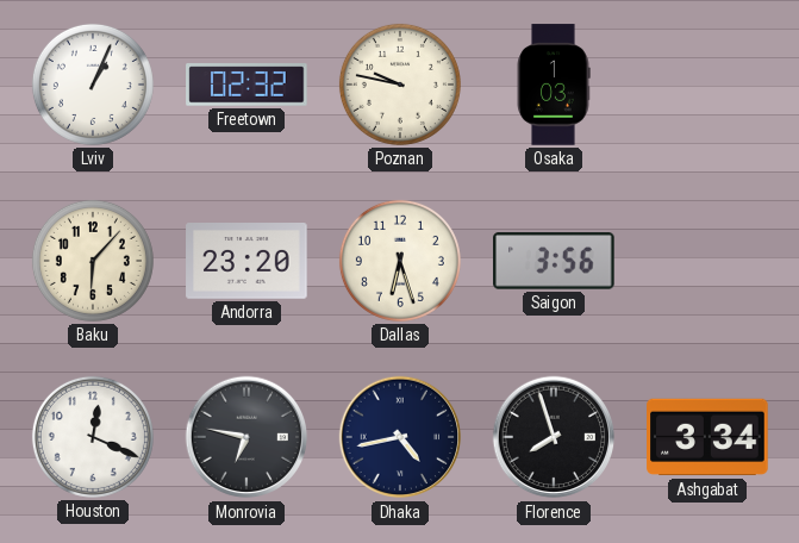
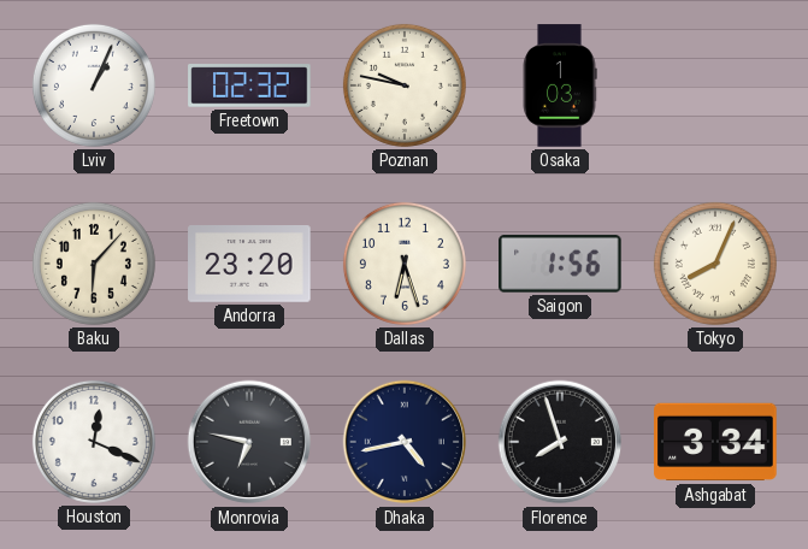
Saigon: 3:56 -> 1:56
Tokyo: none -> 8:04
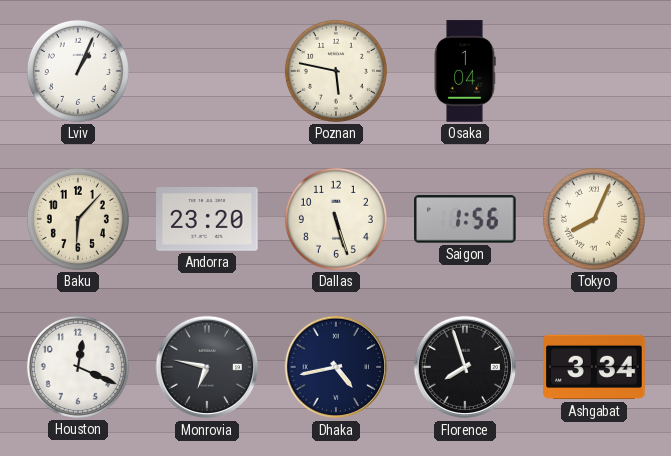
Freetown: 02:32 -> none
Poznan: 9:47 -> 5:47
Osaka: 1:03 -> 1:04
Dallas: 6:27 -> 5:27
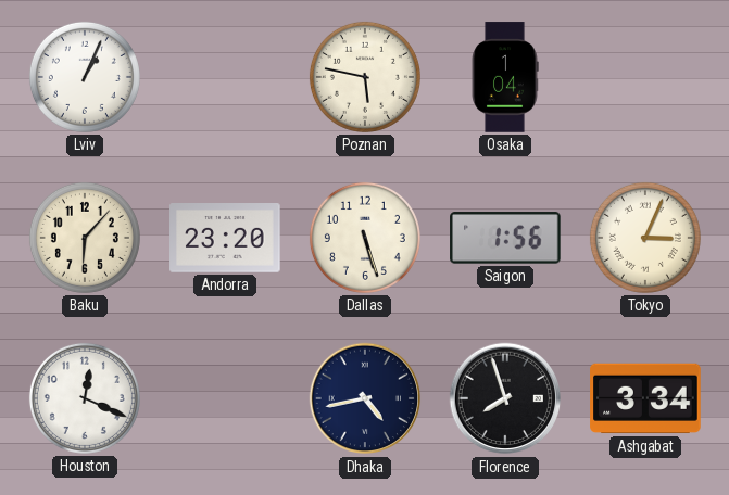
Tokyo: 8:04 -> 3:04
Monrovia: 6:47 -> none
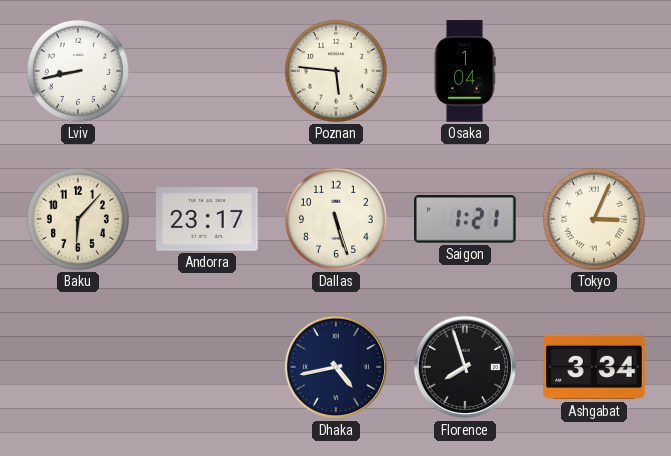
Lviv: 1:04 -> 8:43
Poznan: 5:47 -> 5:46
Andorra: 23:20 -> 23:17
Saigon: 1:56 -> 1:21
Houston: 12:19 -> none
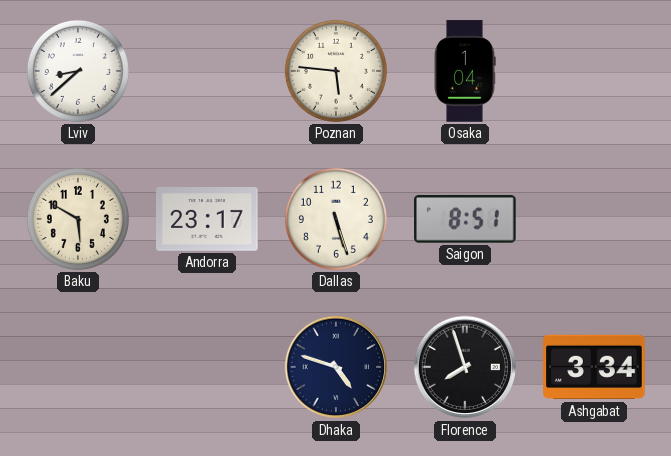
Lviv: 8:43 -> 8:38
Baku: 6:07 -> 5:50
Saigon: 1:21 -> 8:51
Tokyo: 3:04 -> none
Dhaka: 4:43 -> 4:48
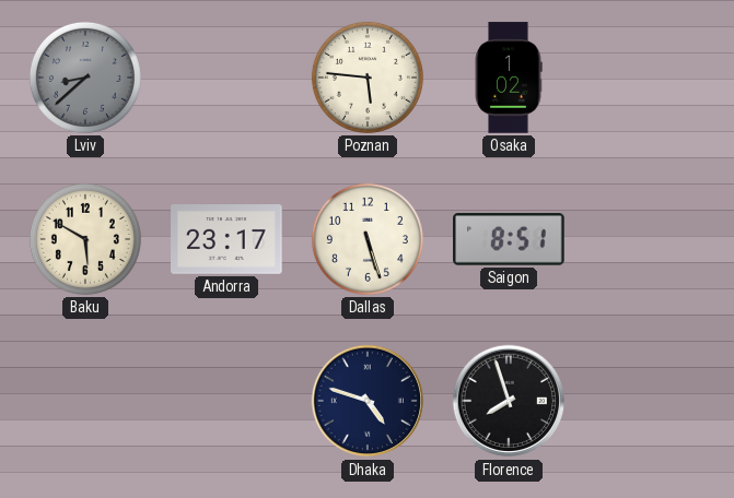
Lviv dial: white -> grey
Osaka: 1:04 -> 1:02
Ashgabat: 3:34 -> none
